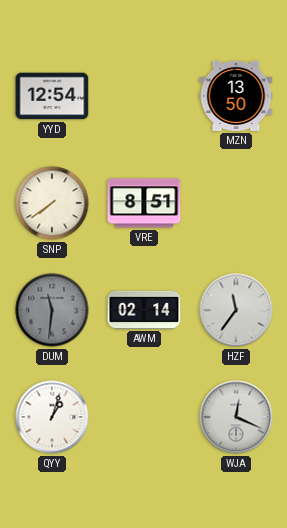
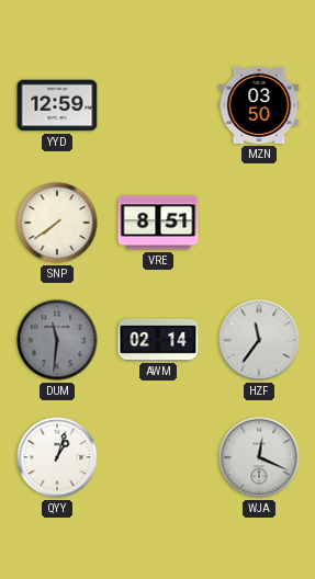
YYD: 12:54 -> 12:59
MZN: 13:50 -> 03:50
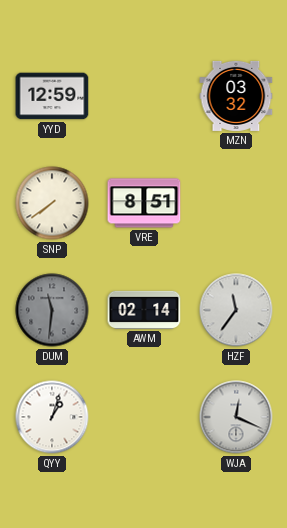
MZN: 03:50 -> 03:32
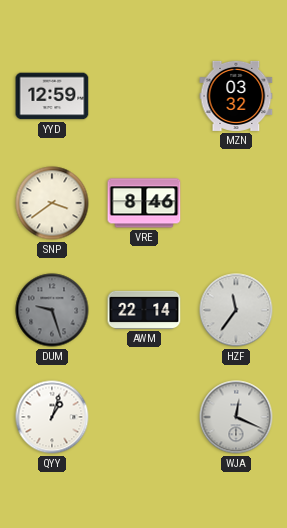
SNP: 7:39 -> 3:39
VRE: 8:51 -> 8:46
DUM: 11:31 -> 9:27
AWM: 02:14 -> 22:14
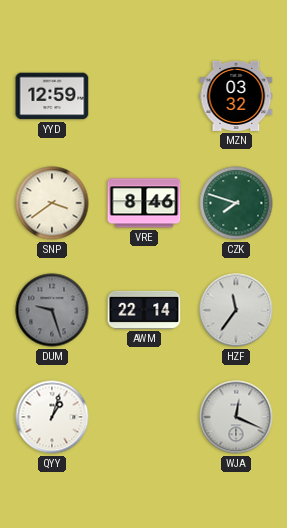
CZK: none -> 7:48
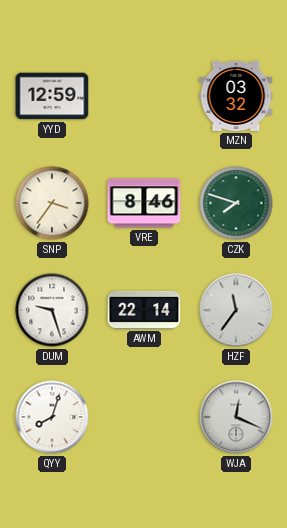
SNP: 3:39 -> 3:36
DUM dial: grey -> white
QYY: 1:03 -> 8:03
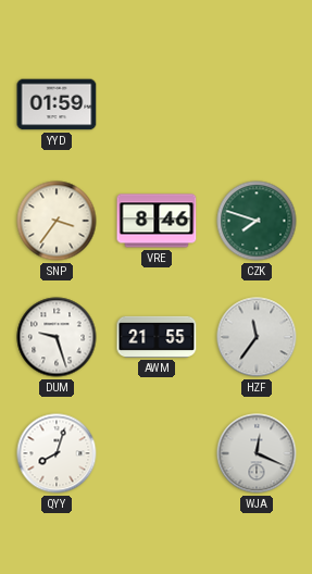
YYD: 12:59 -> 01:59
MZN: 03:32 -> none
AWM: 22:14 -> 21:55
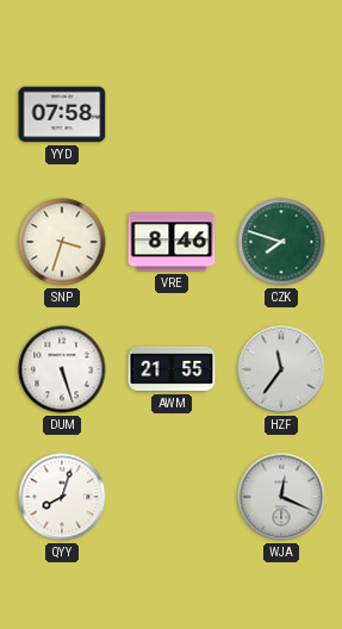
YYD: 01:59 -> 07:58
SNP: 3:36 -> 3:33
DUM: 9:27 -> 5:27
